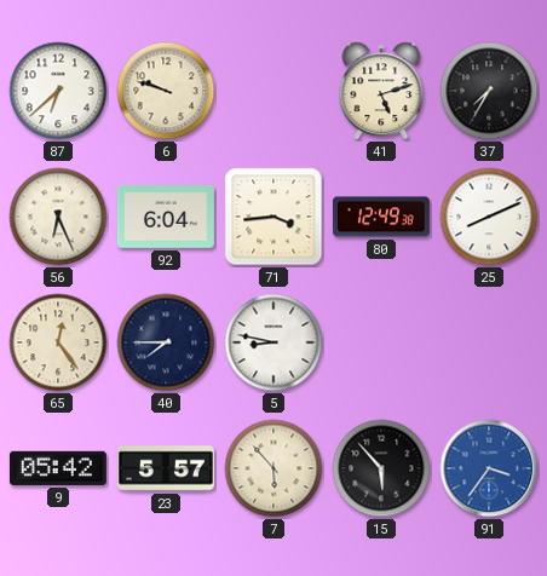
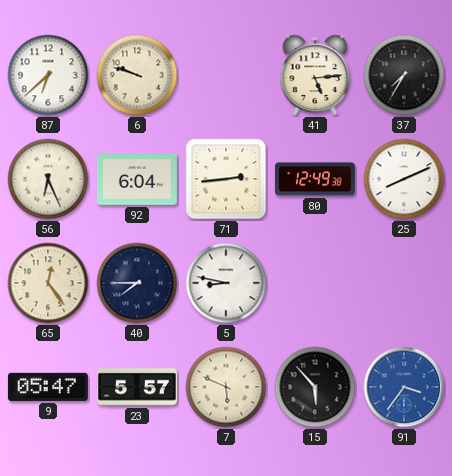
41: 5:12 -> 5:14
71: 3:44 -> 2:44
9: 05:42 -> 05:47
7: 5:53 -> 5:49
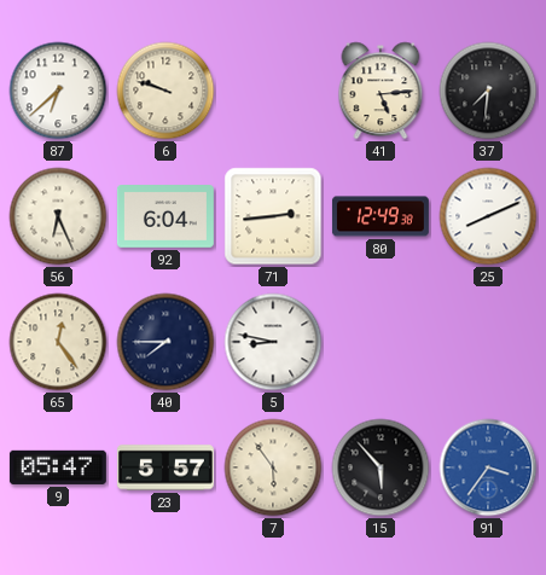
37: 7:35 -> 7:31
7: 5:49 -> 5:54
